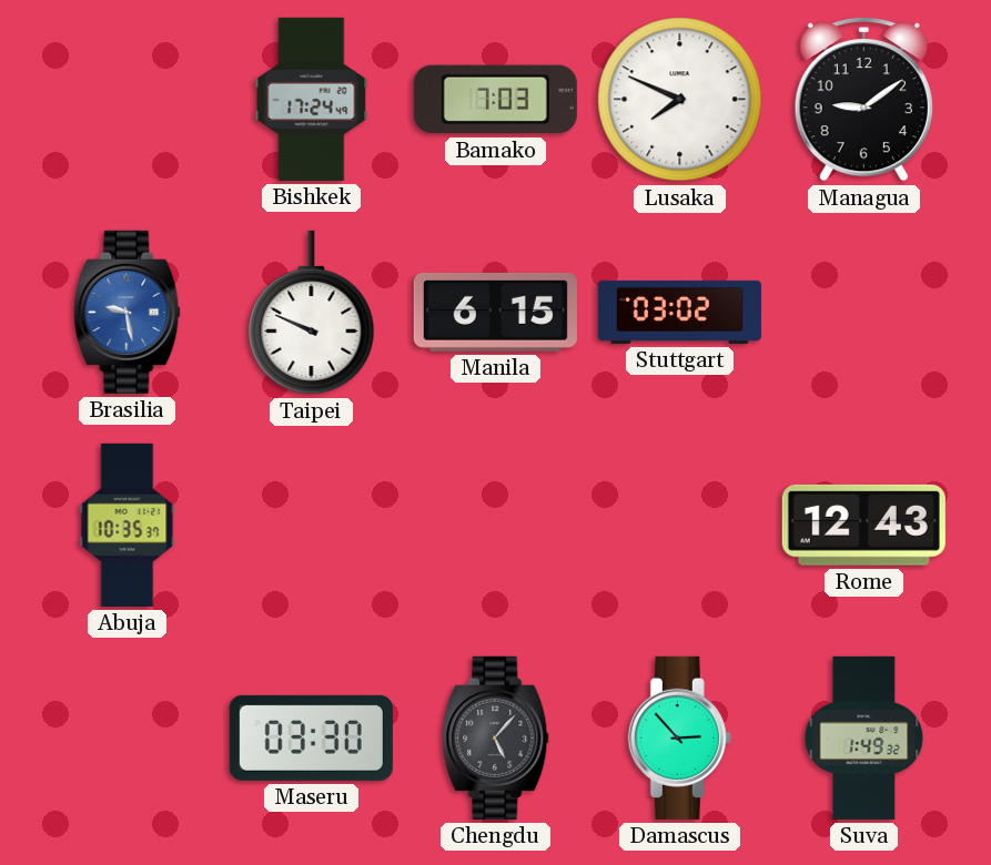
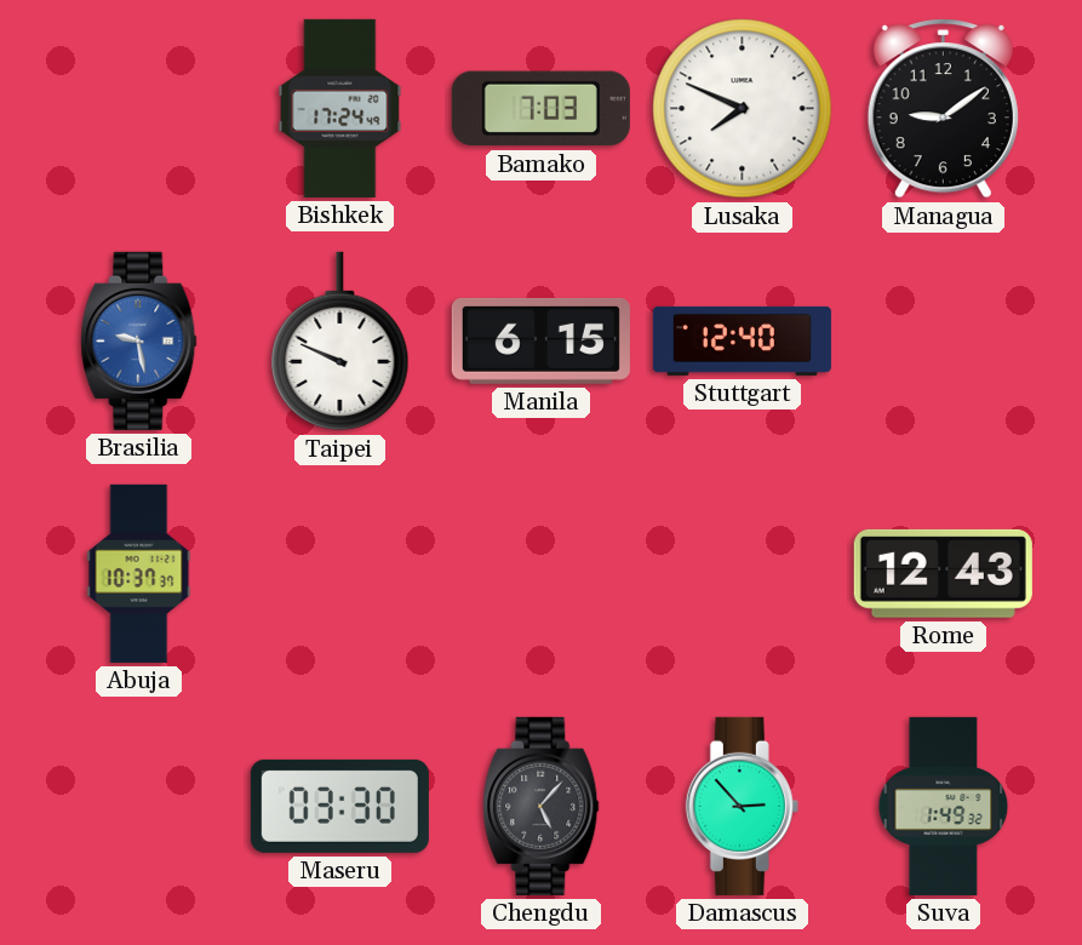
Stuttgart: 03:02 -> 12:40
Abuja: 10:35 -> 10:37
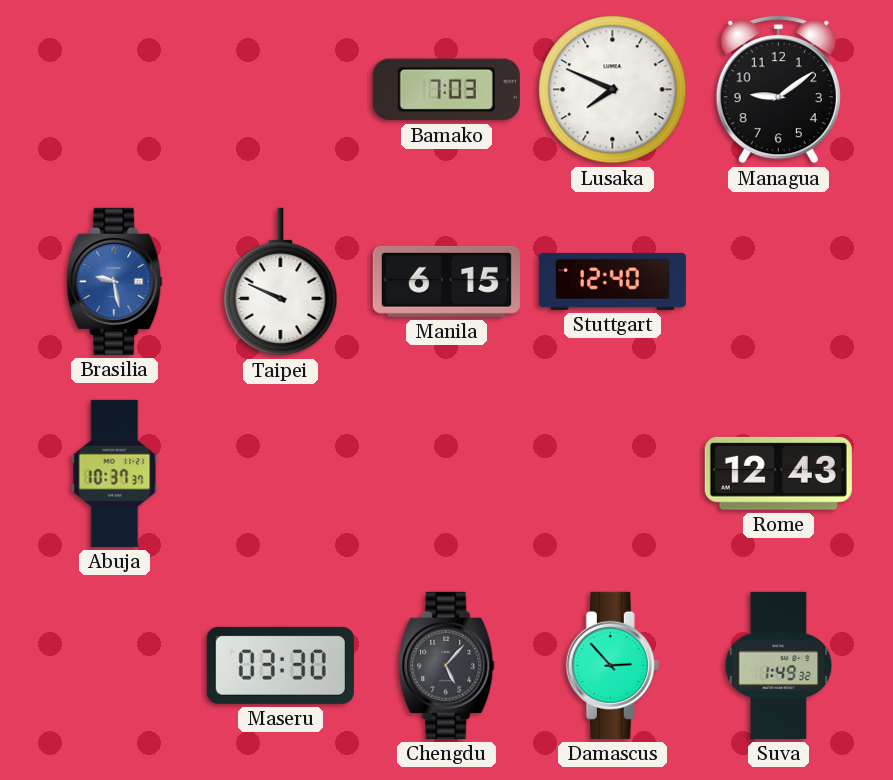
Bishkek: 17:24 -> none
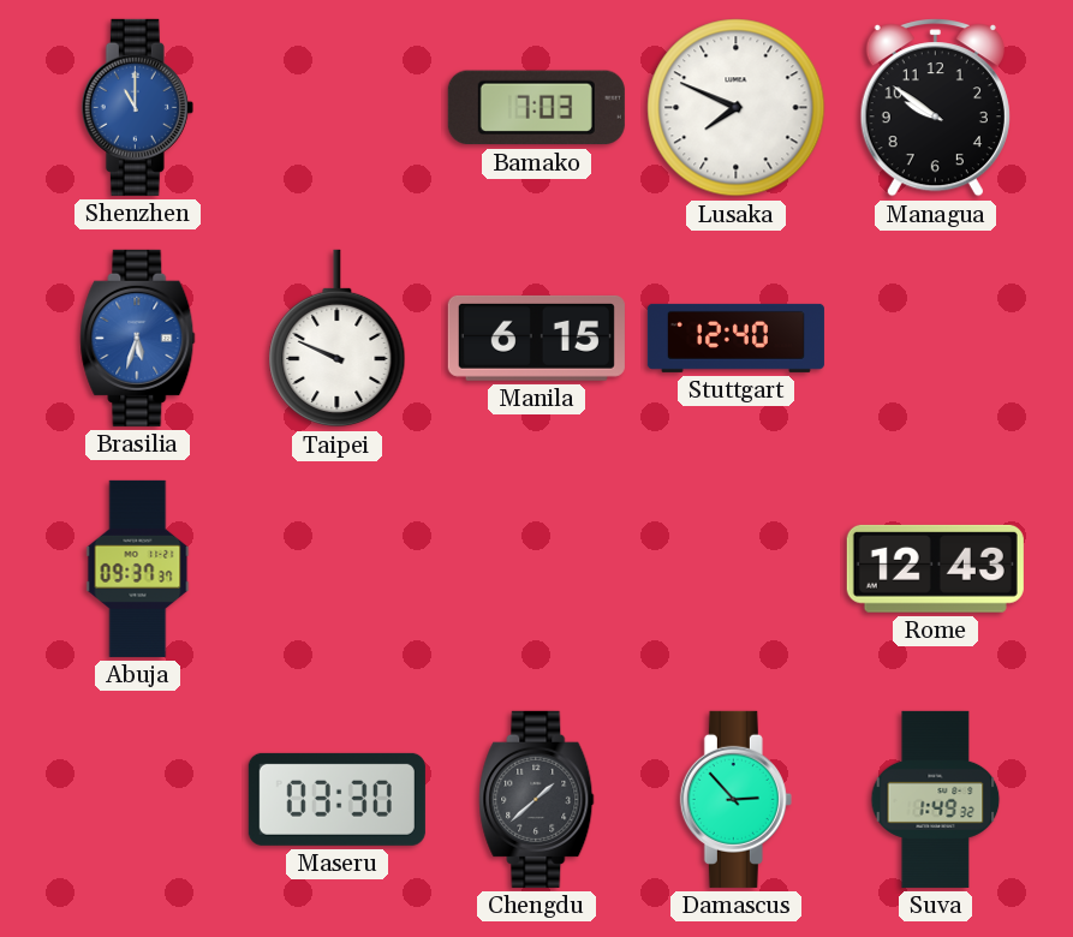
Shenzhen: none -> 11:00
Managua: 9:09 -> 9:51
Brasilia: 9:28 -> 5:33
Abuja: 10:37 -> 09:37
Chengdu: 5:07 -> 1:38
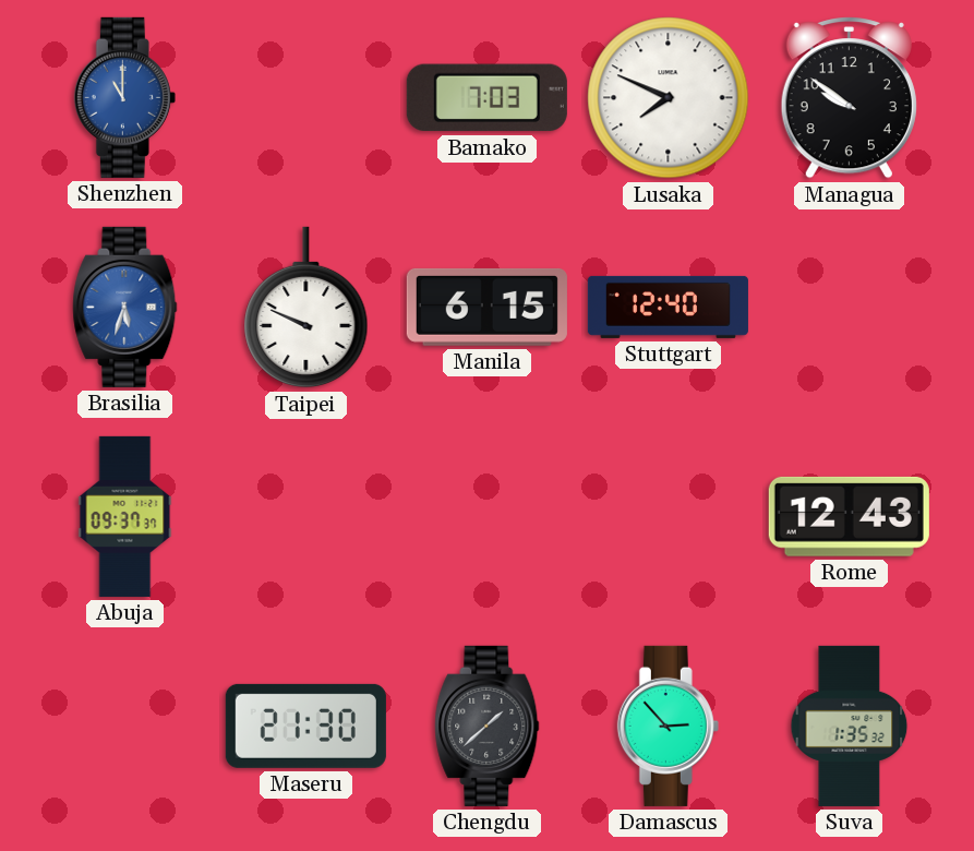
Maseru: 03:30 -> 21:30
Suva: 1:49 -> 1:35
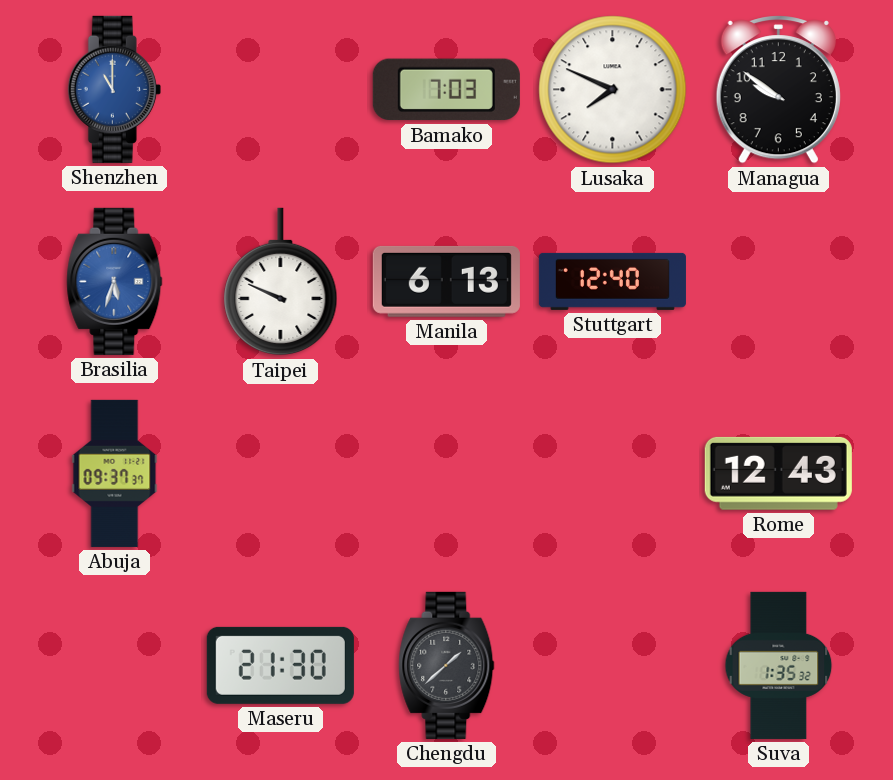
Manila: 6:15 -> 6:13
Damascus: 2:53 -> none
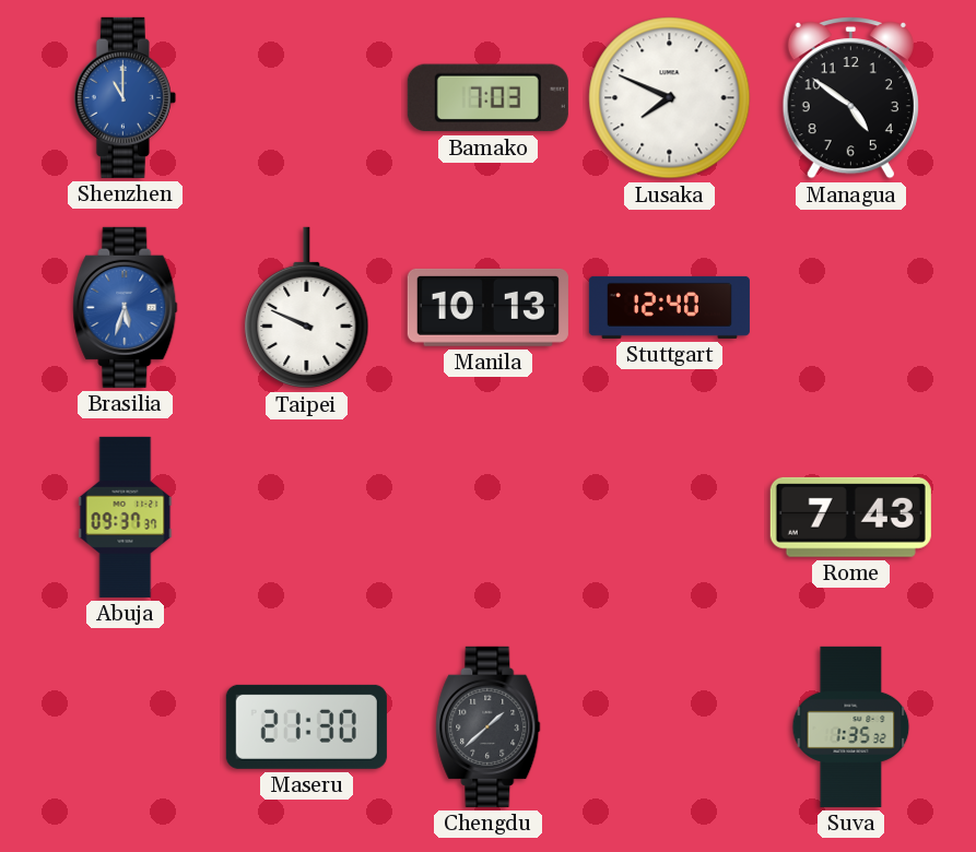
Managua: 9:51 -> 4:51
Manila: 6:13 -> 10:13
Rome: 12:43 -> 7:43
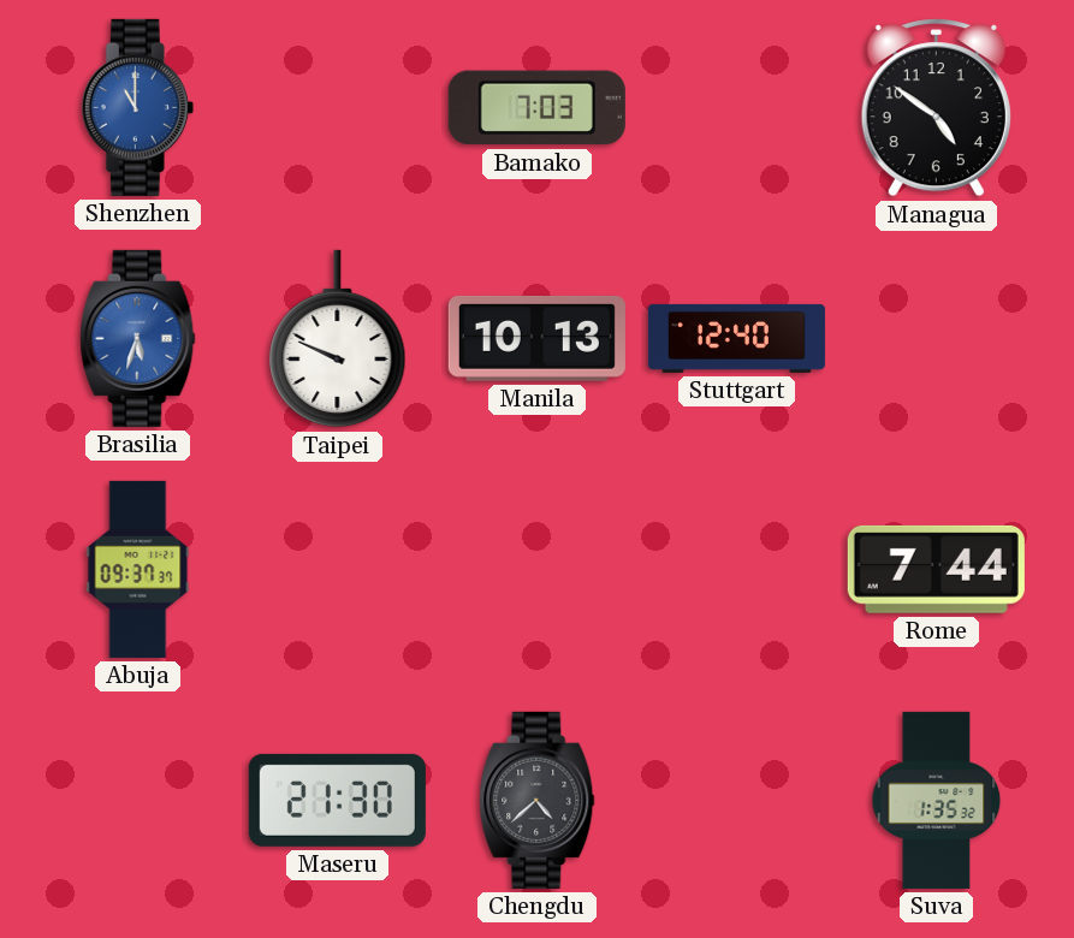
Lusaka: 7:49 -> none
Rome: 7:43 -> 7:44
Chengdu: 1:38 -> 4:38
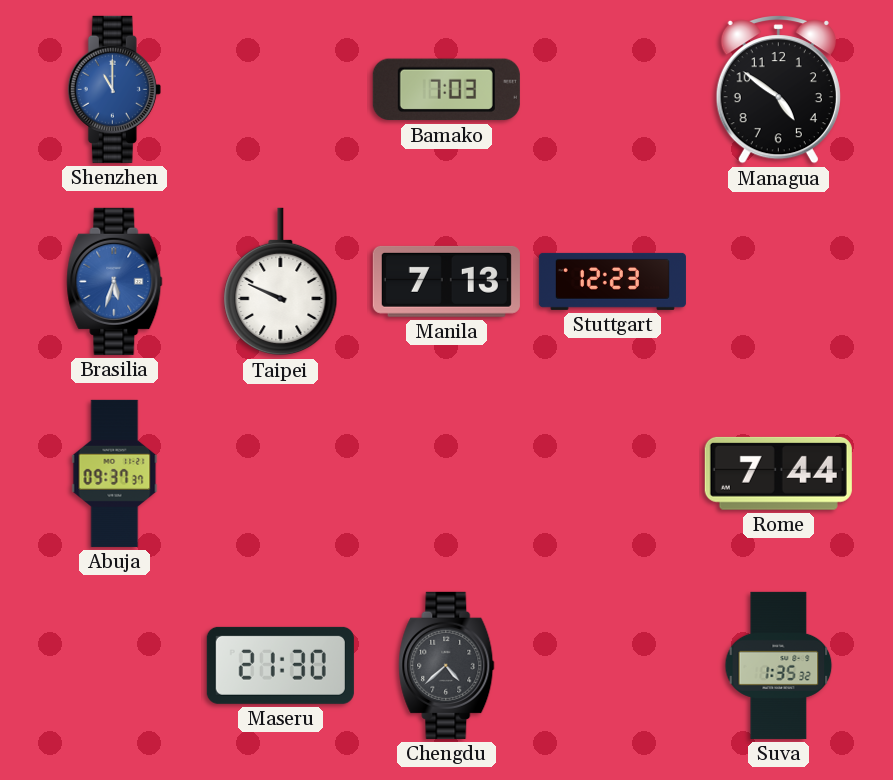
Manila: 10:13 -> 7:13
Stuttgart: 12:40 -> 12:23
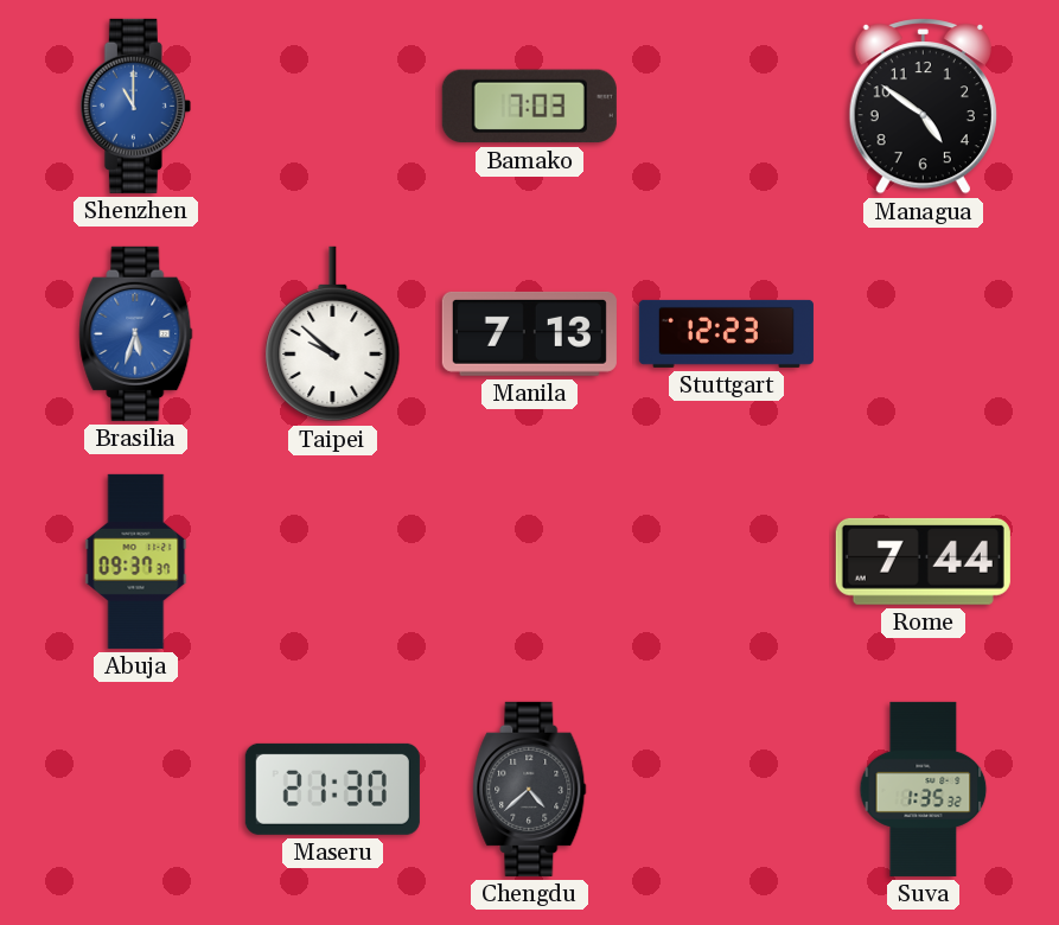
Taipei: 9:49 -> 9:52
